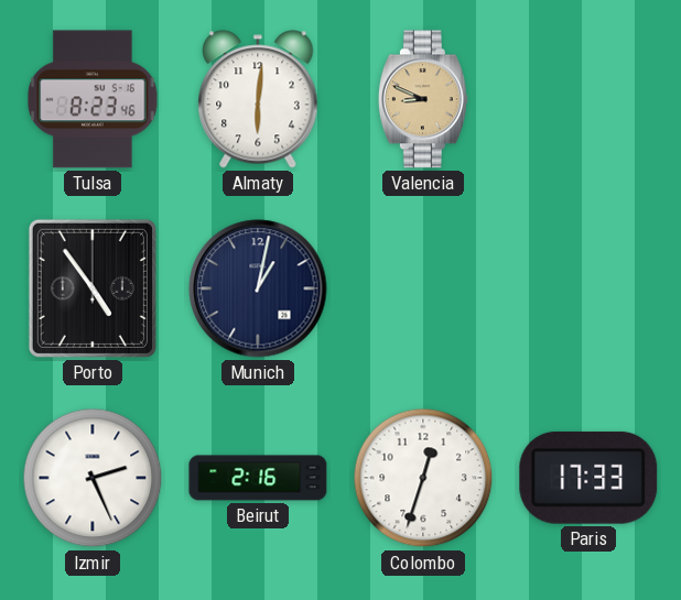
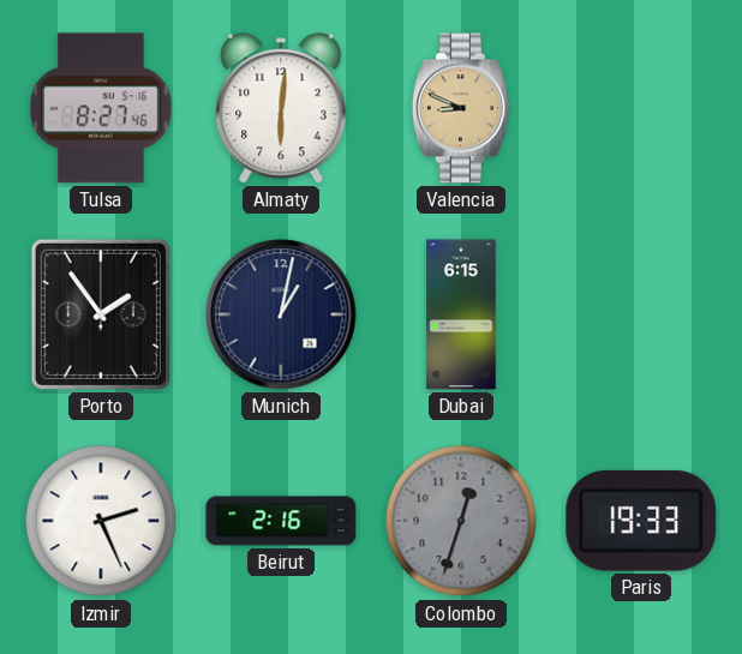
Tulsa: 8:23 -> 8:27
Porto: 4:54 -> 1:54
Dubai: none -> 6:15
Colombo dial: white -> grey
Paris: 17:33 -> 19:33
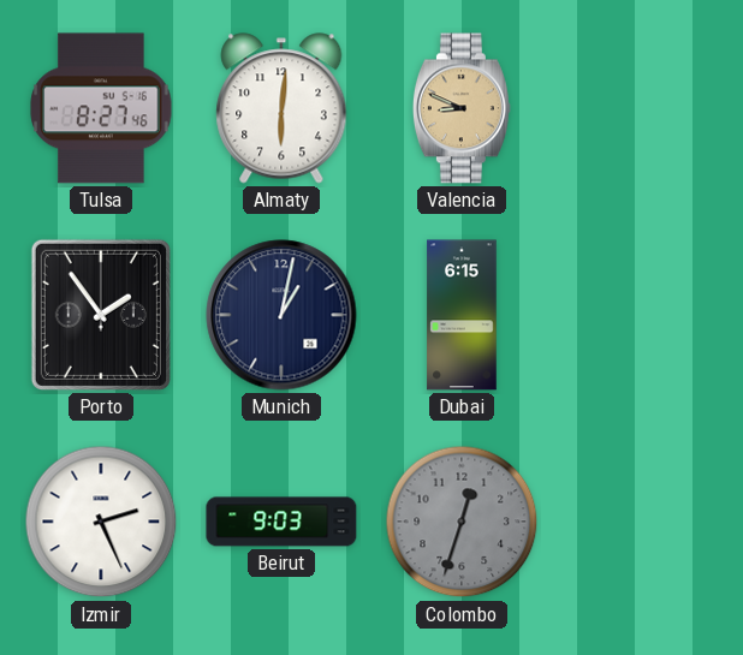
Beirut: 2:16 -> 9:03
Paris: 19:33 -> none
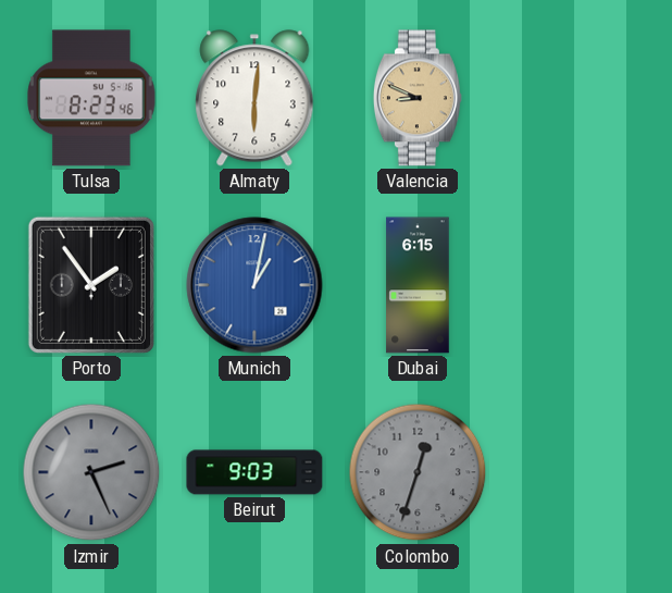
Tulsa: 8:27 -> 8:23
Munich dial: navy -> blue
Izmir dial: white -> grey
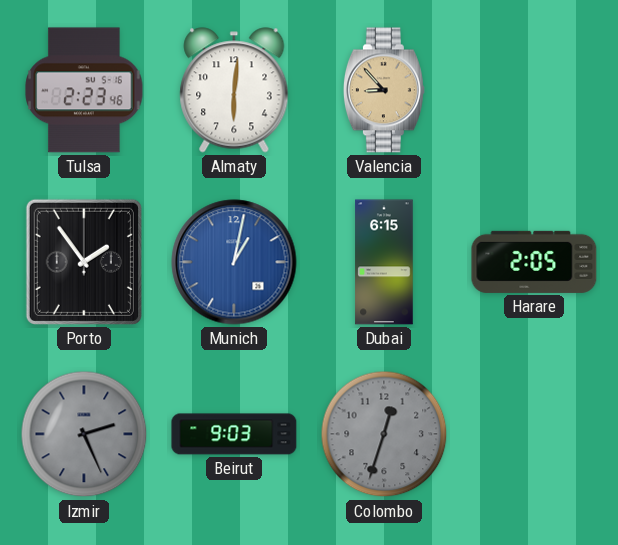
Tulsa: 8:23 -> 2:23
Valencia: 8:49 -> 8:53
Harare: none -> 2:05
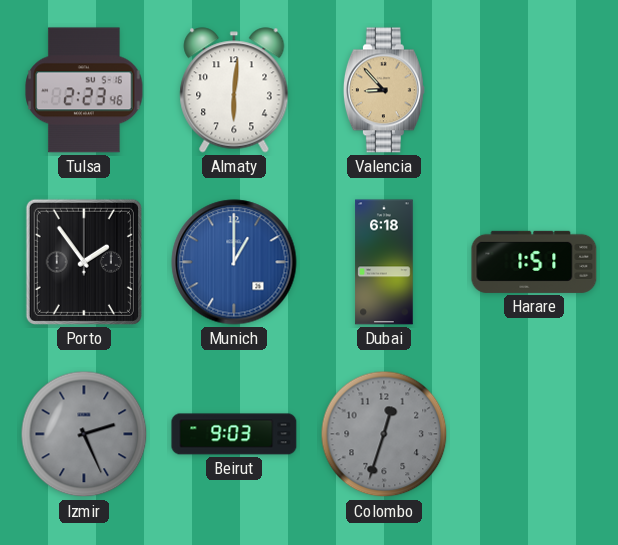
Munich: 1:02 -> 1:00
Dubai: 6:15 -> 6:18
Harare: 2:05 -> 1:51
